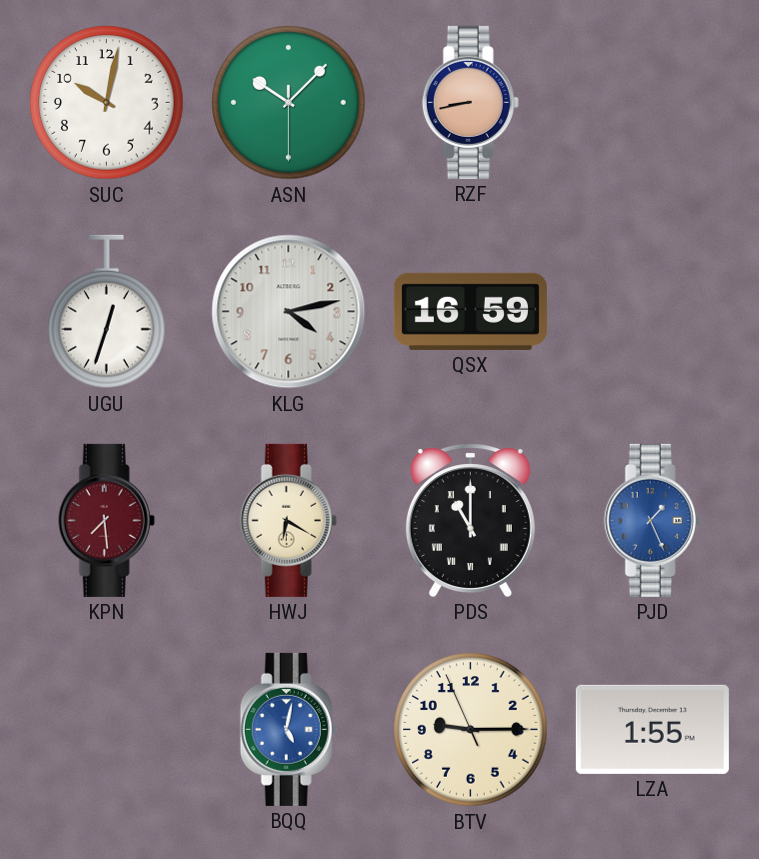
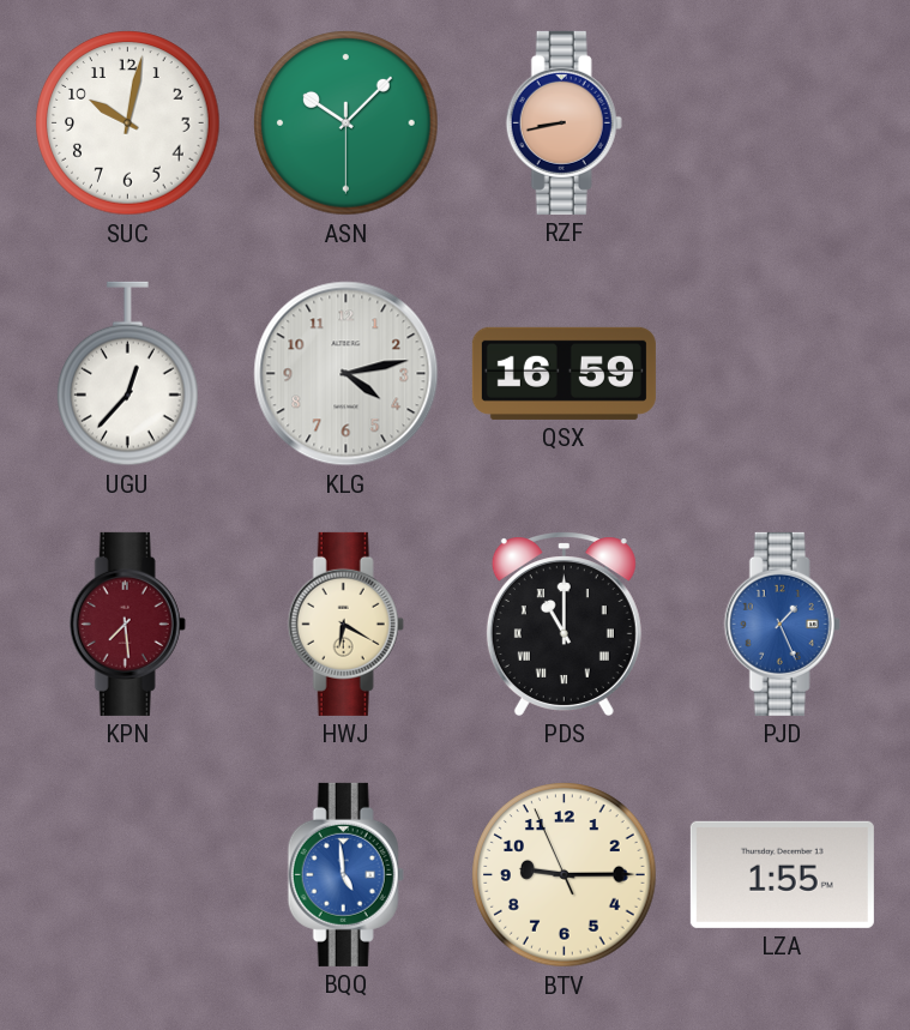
UGU: 12:33 -> 12:37
BQQ: 5:02 -> 4:59
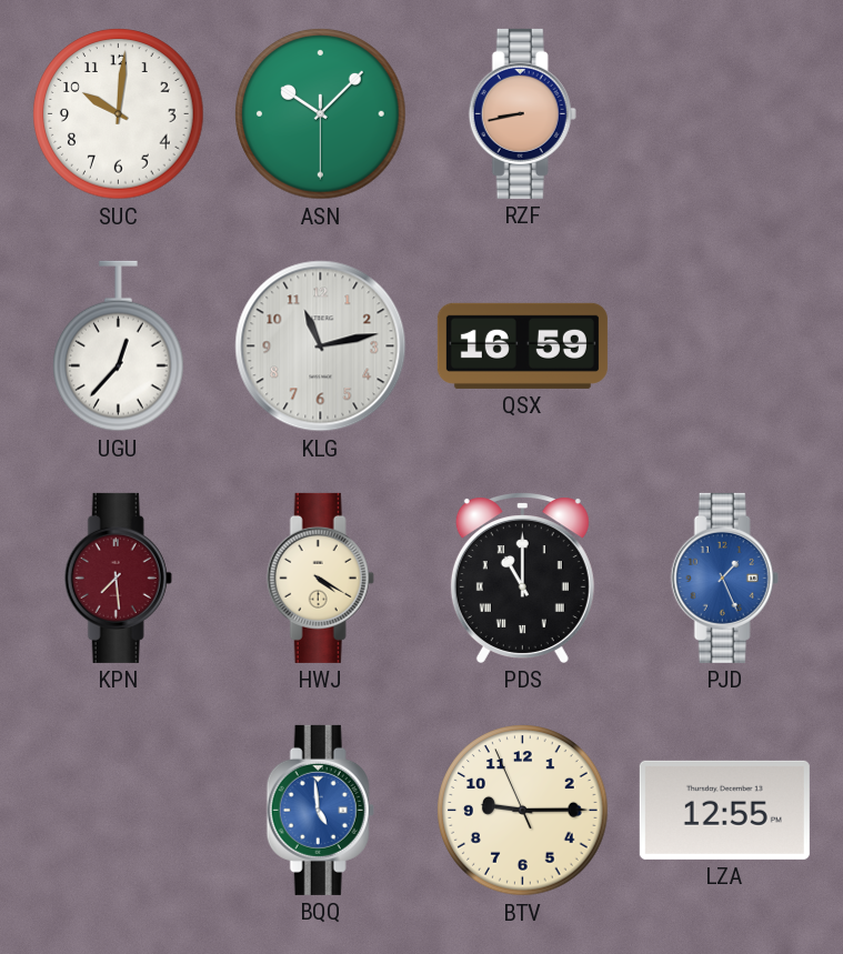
SUC: 10:02 -> 10:01
KLG: 4:13 -> 11:13
HWJ: 6:20 -> 4:20
LZA: 1:55 -> 12:55
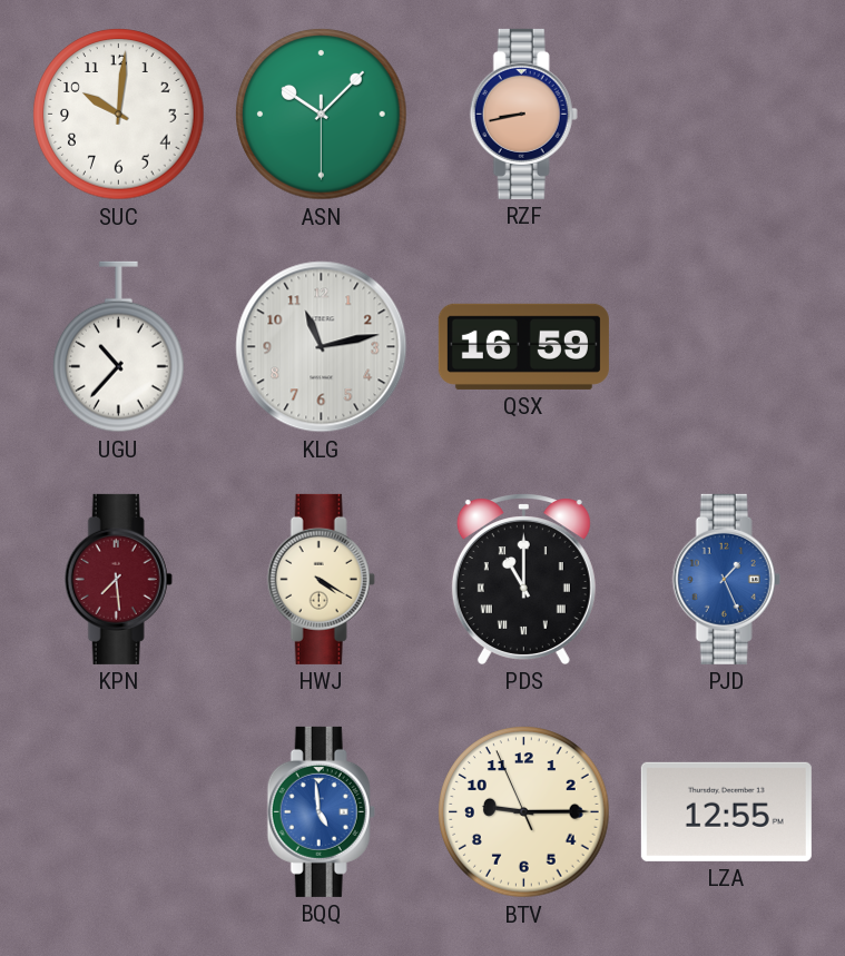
UGU: 12:37 -> 10:37
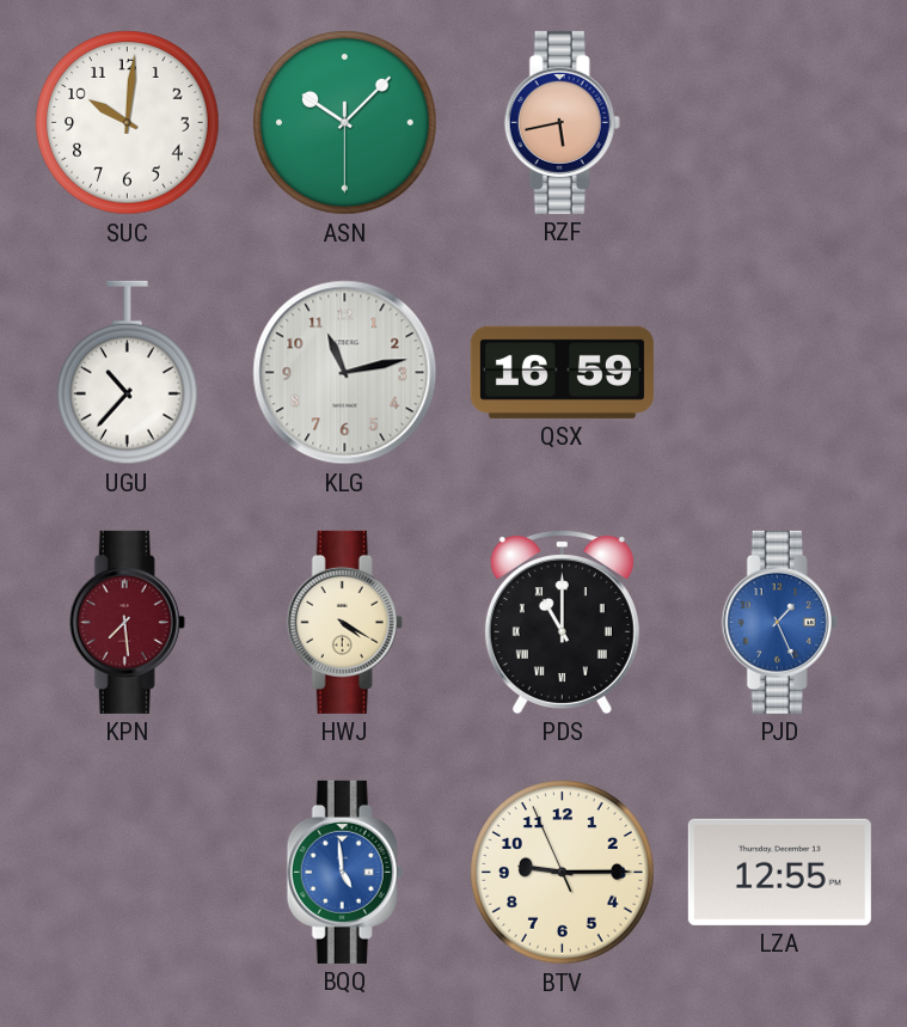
RZF: 8:43 -> 5:43
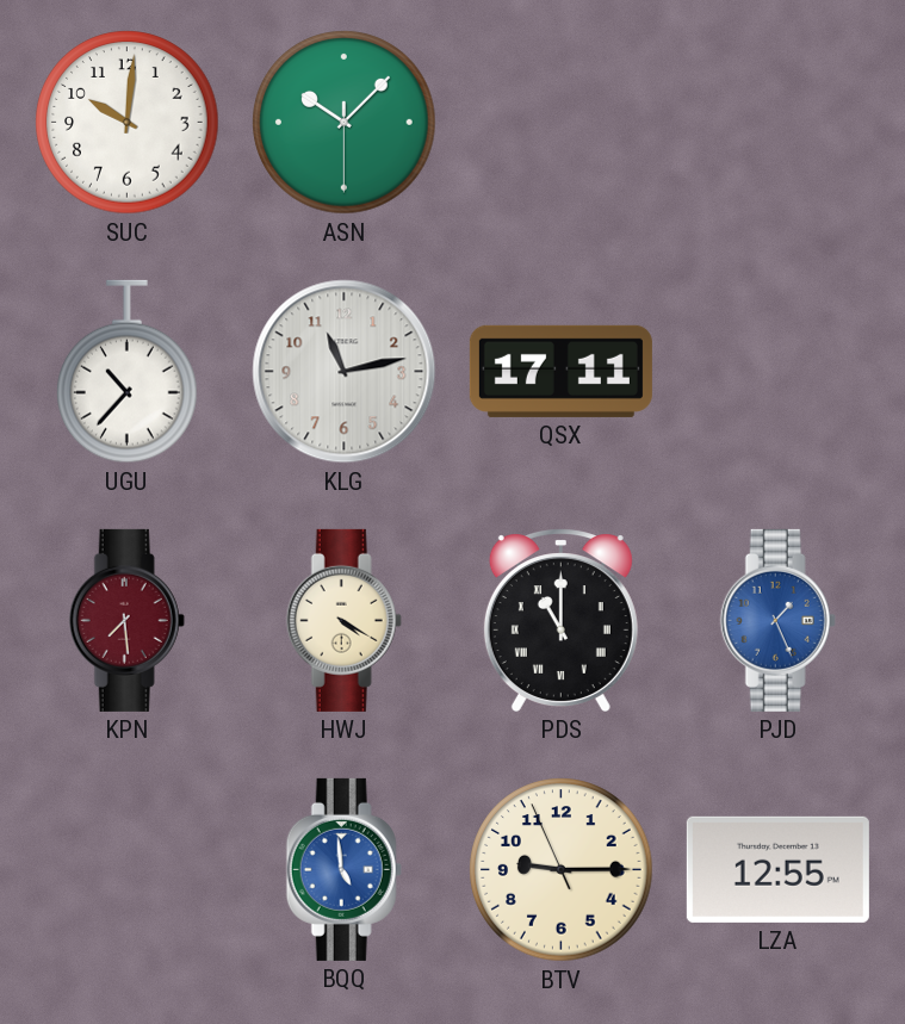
RZF: 5:43 -> none
QSX: 16:59 -> 17:11
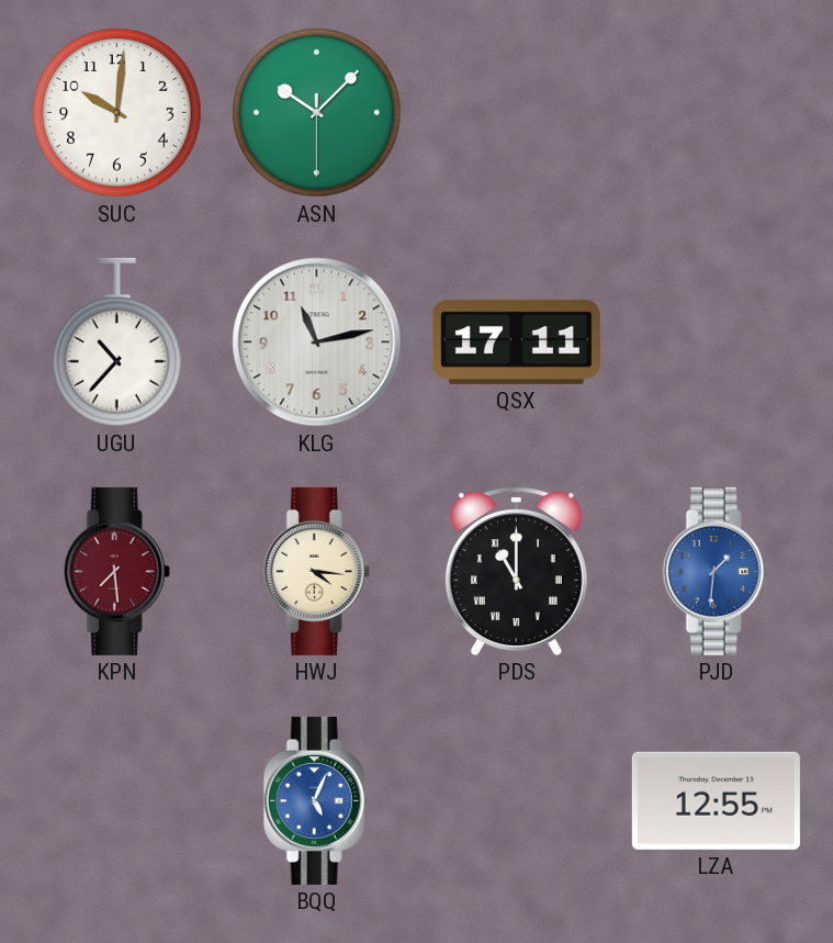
HWJ: 4:20 -> 4:16
PJD: 1:26 -> 1:31
BQQ: 4:59 -> 5:04
BTV: 9:14 -> none
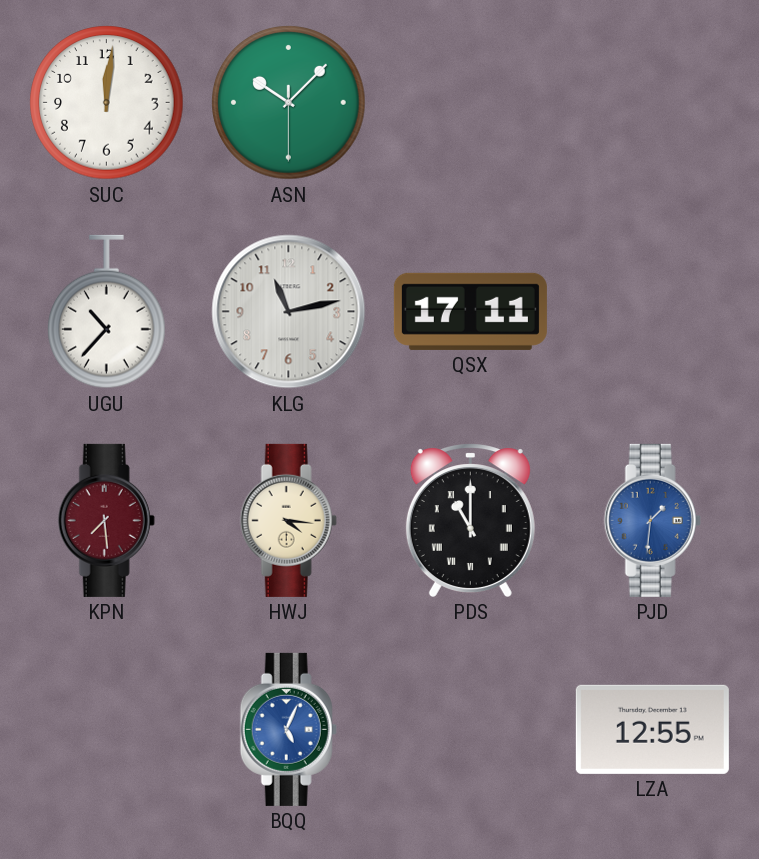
SUC: 10:01 -> 12:01
